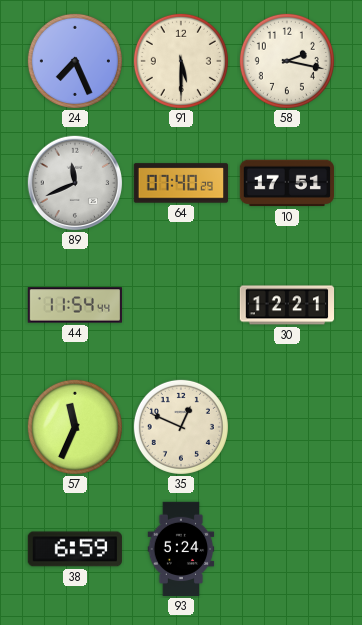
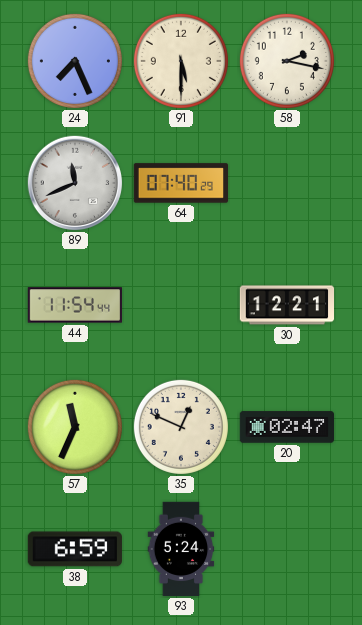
10: 17:51 -> none
20: none -> 02:47
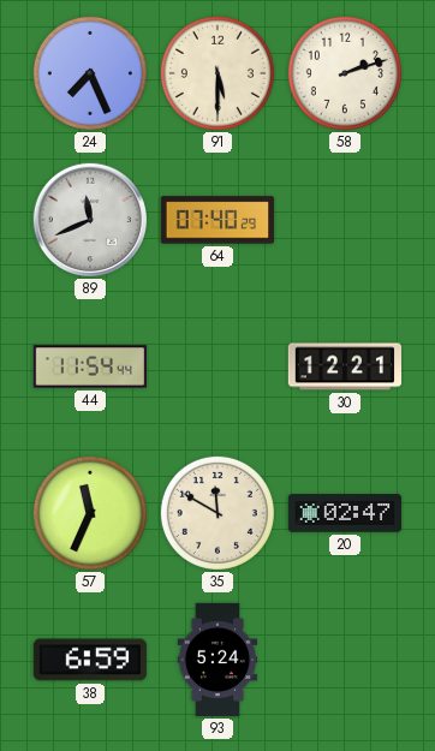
58: 2:17 -> 2:12
35: 12:49 -> 11:50
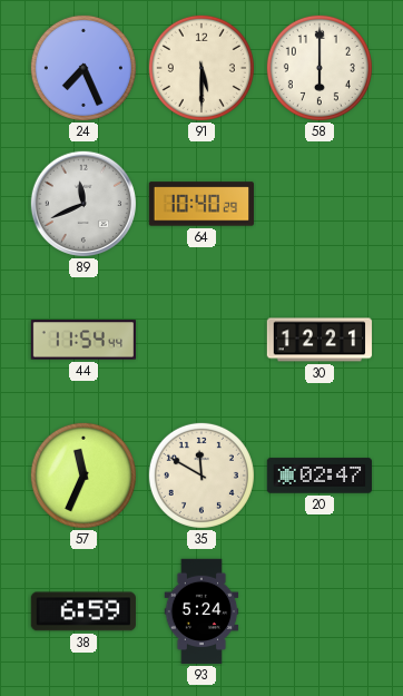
58: 2:12 -> 6:00
64: 07:40 -> 10:40
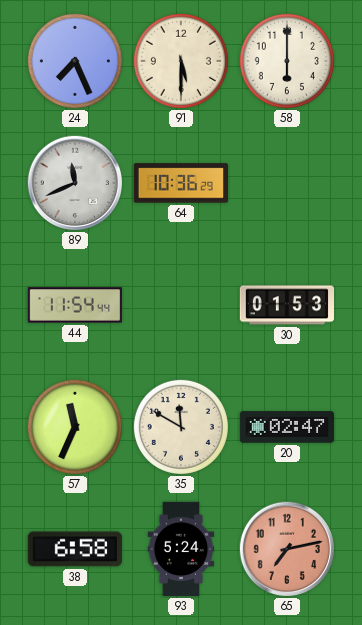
64: 10:40 -> 10:36
30: 12:21 -> 01:53
38: 6:59 -> 6:58
65: none -> 7:13
